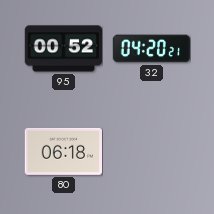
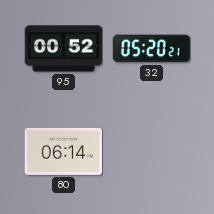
32: 04:20 -> 05:20
80: 06:18 -> 06:14
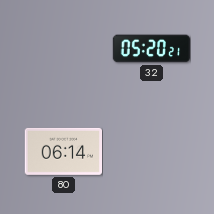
95: 00:52 -> none
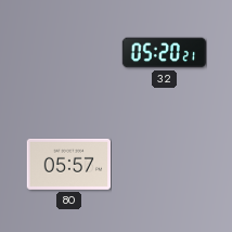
80: 06:14 -> 05:57
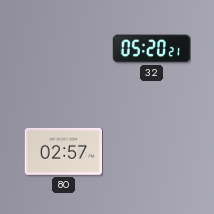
80: 05:57 -> 02:57
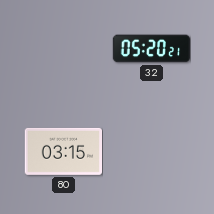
80: 02:57 -> 03:15
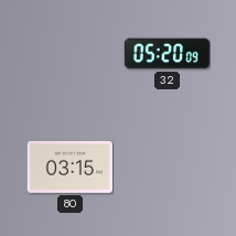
32: 05:20:21 -> 05:20:09
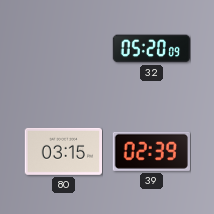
39: none -> 02:39
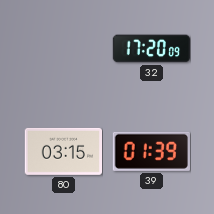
32: 05:20 -> 17:20
39: 02:39 -> 01:39
